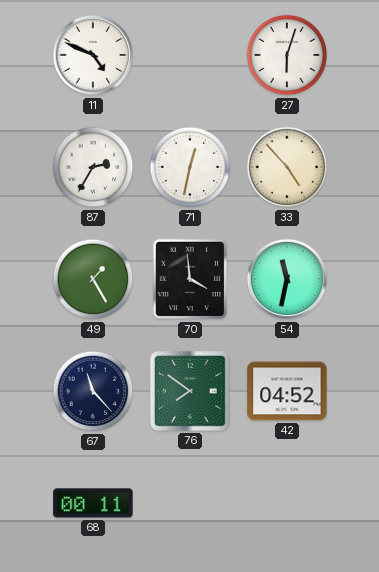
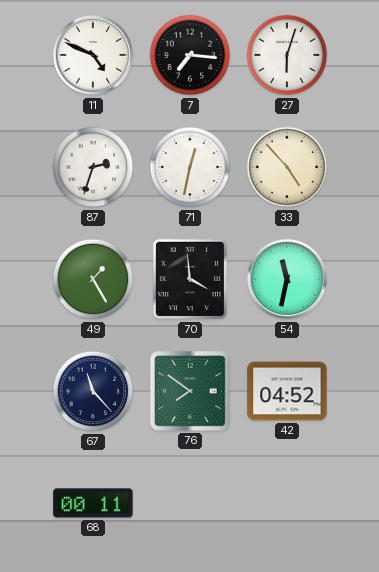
7: none -> 7:16
87: 2:35 -> 2:33
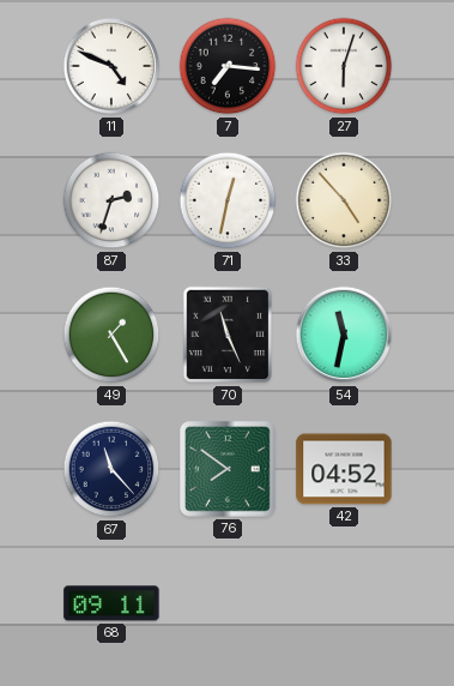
70: 3:59 -> 11:26
68: 00:11 -> 09:11
